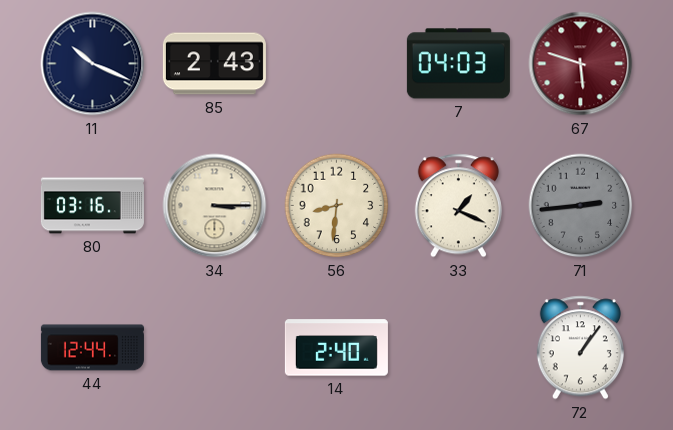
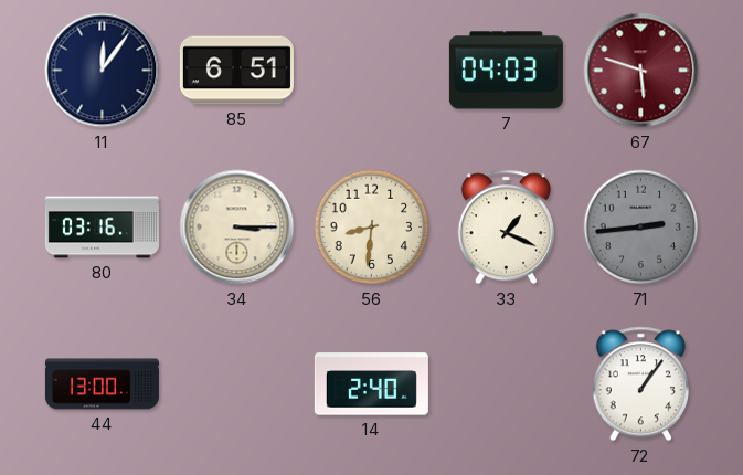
11: 10:19 -> 12:06
85: 2:43 -> 6:51
44: 12:44 -> 13:00
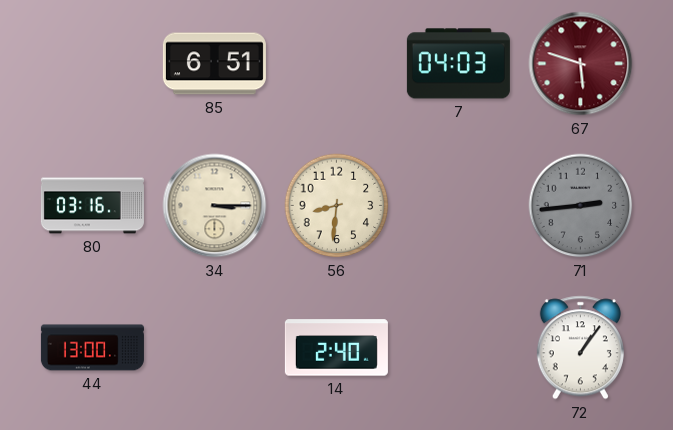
11: 12:06 -> none
33: 1:19 -> none
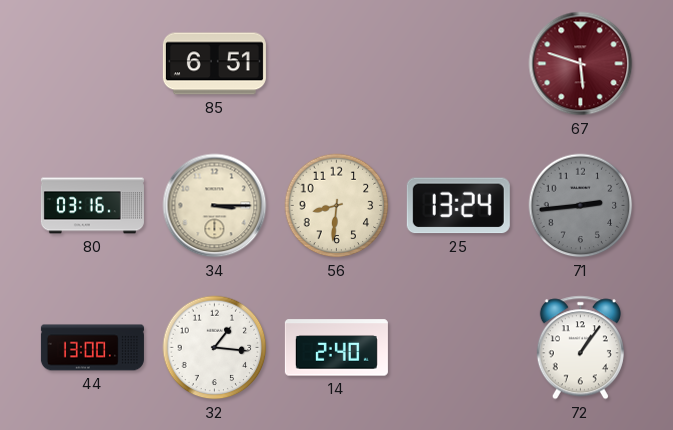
7: 04:03 -> none
25: none -> 13:24
32: none -> 1:16
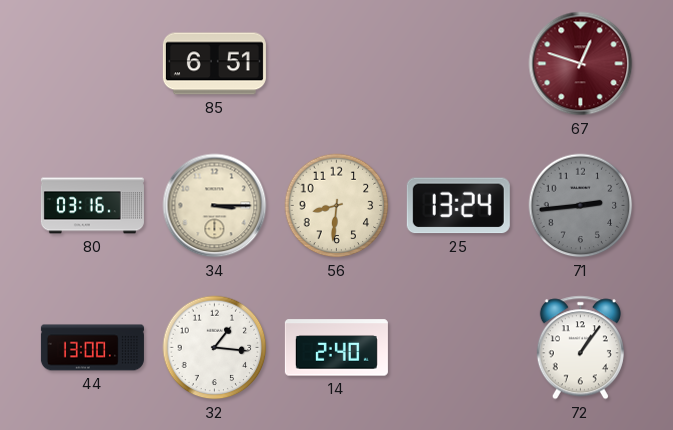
67: 5:48 -> 12:48
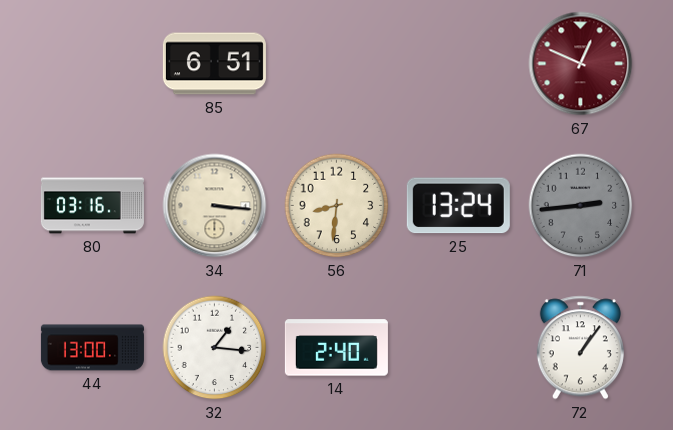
67: 12:48 -> 12:49
34: 3:15 -> 3:16
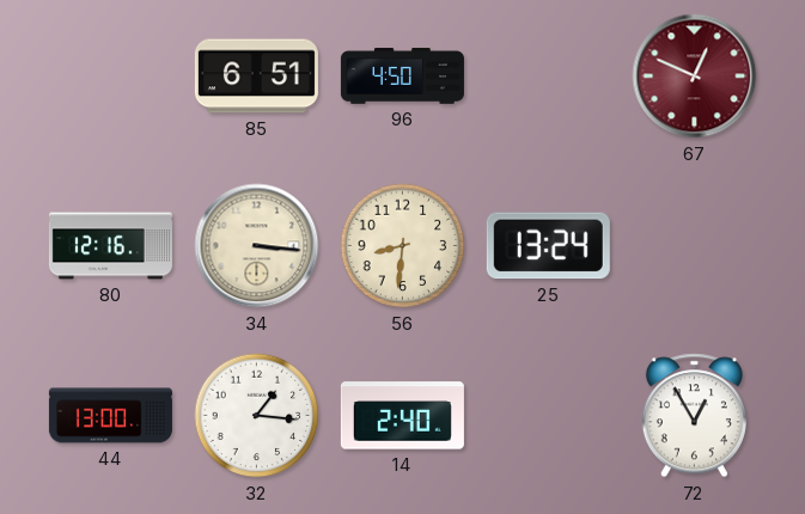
96: none -> 4:50
80: 03:16 -> 12:16
71: 2:44 -> none
72: 1:06 -> 12:55
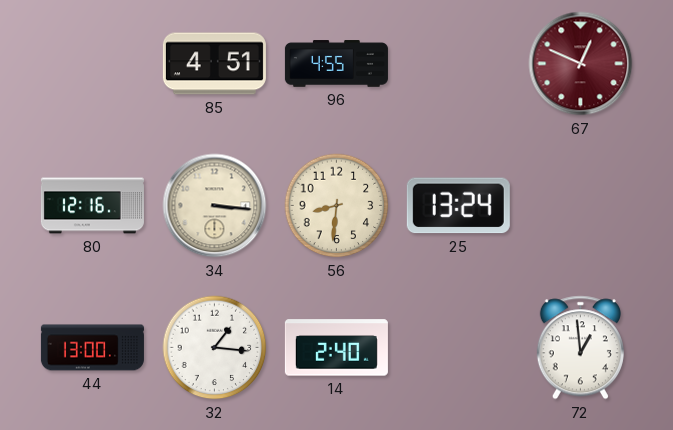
85: 6:51 -> 4:51
96: 4:50 -> 4:55
72: 12:55 -> 12:59
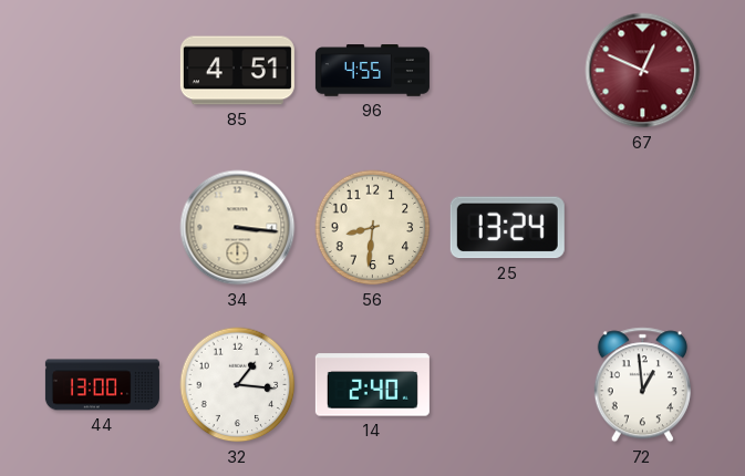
80: 12:16 -> none
